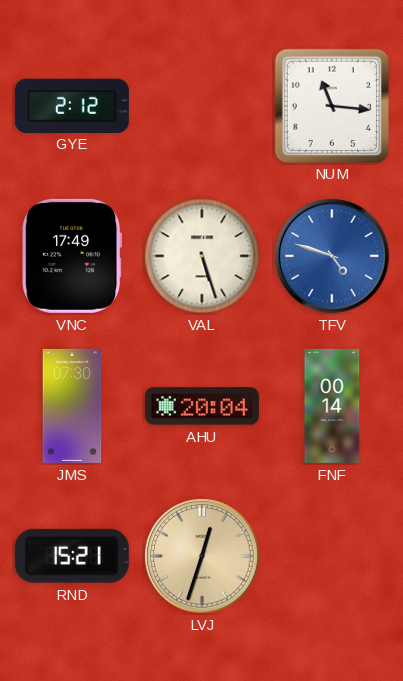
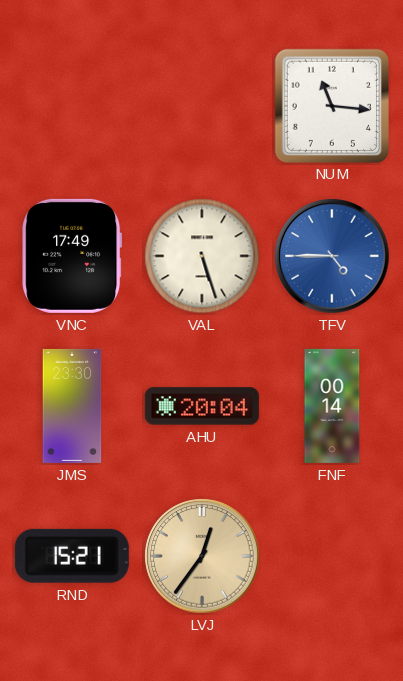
GYE: 2:12 -> none
TFV: 4:48 -> 4:45
JMS: 07:30 -> 23:30
LVJ: 12:33 -> 12:36
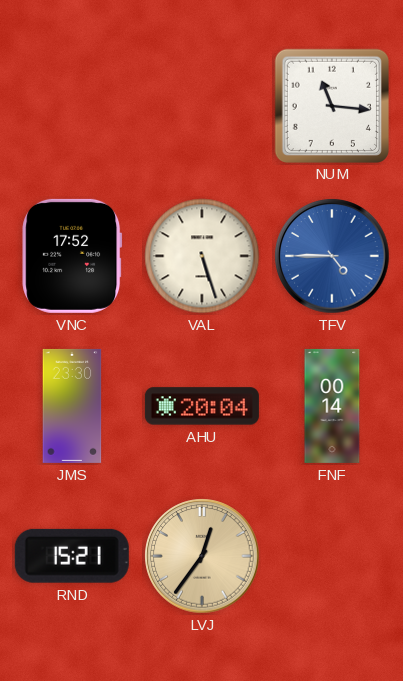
VNC: 17:49 -> 17:52
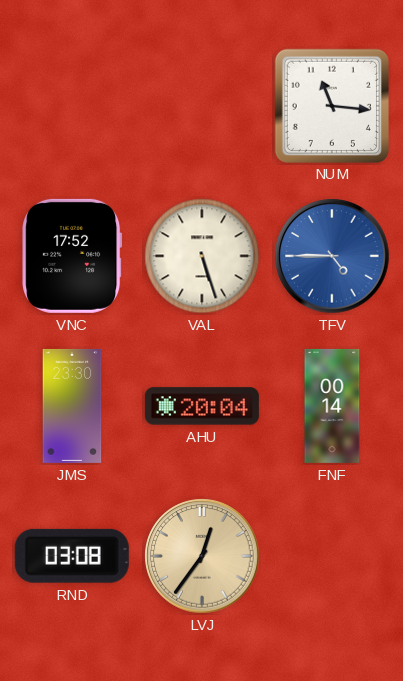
RND: 15:21 -> 03:08
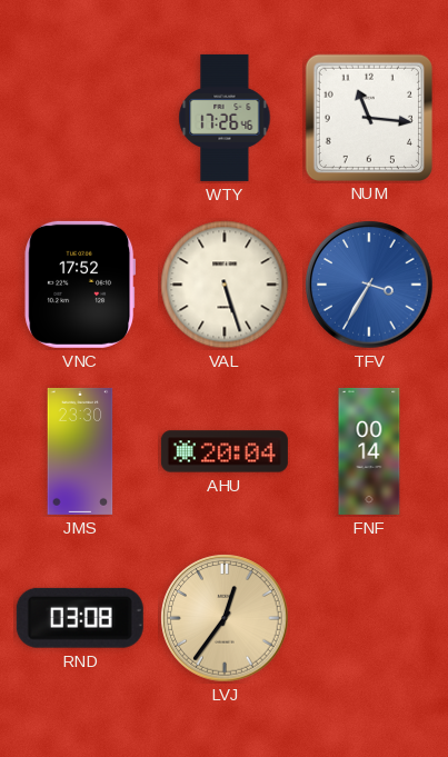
WTY: none -> 17:26
TFV: 4:45 -> 3:35
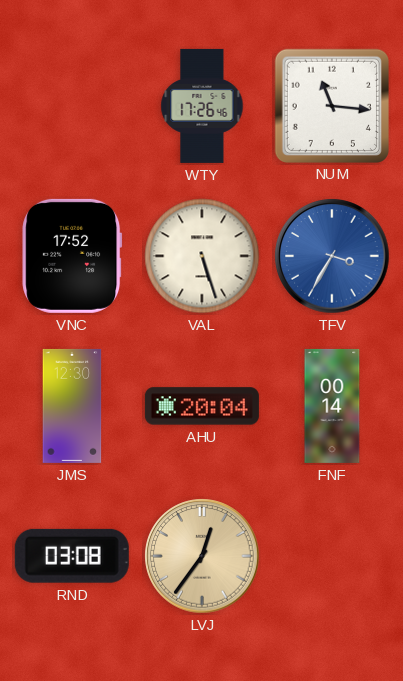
JMS: 23:30 -> 12:30
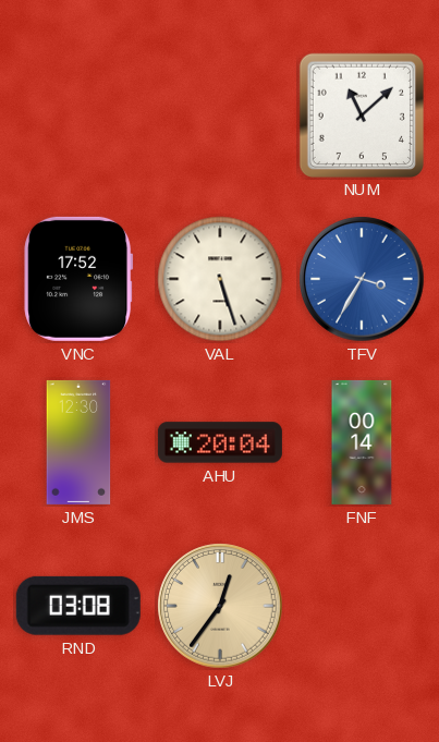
WTY: 17:26 -> none
NUM: 11:16 -> 11:08
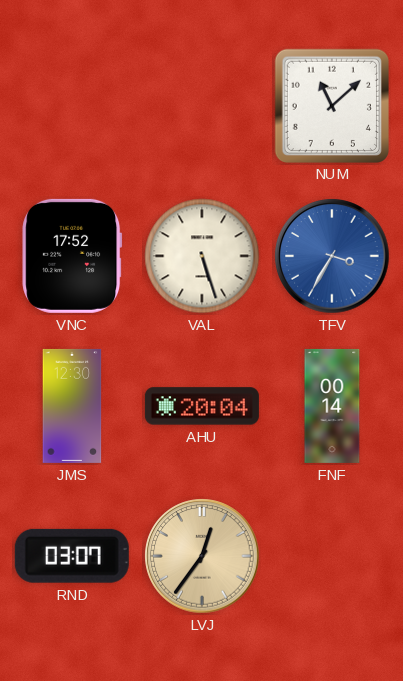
RND: 03:08 -> 03:07
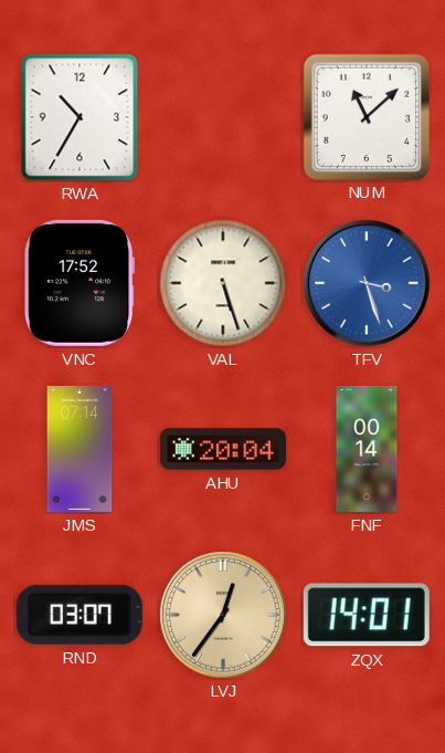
RWA: none -> 10:35
TFV: 3:35 -> 3:27
JMS: 12:30 -> 07:14
ZQX: none -> 14:01
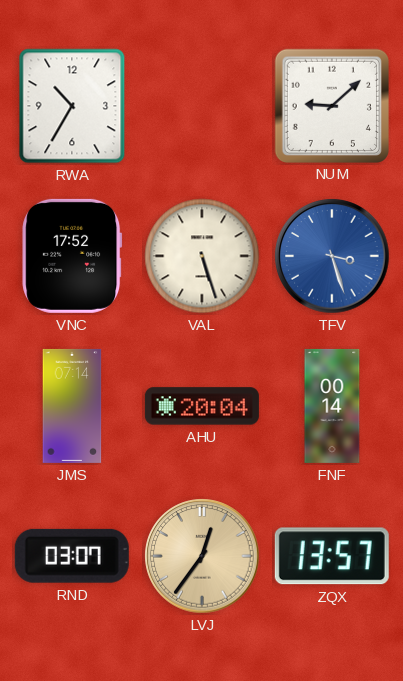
NUM: 11:08 -> 9:08
ZQX: 14:01 -> 13:57
